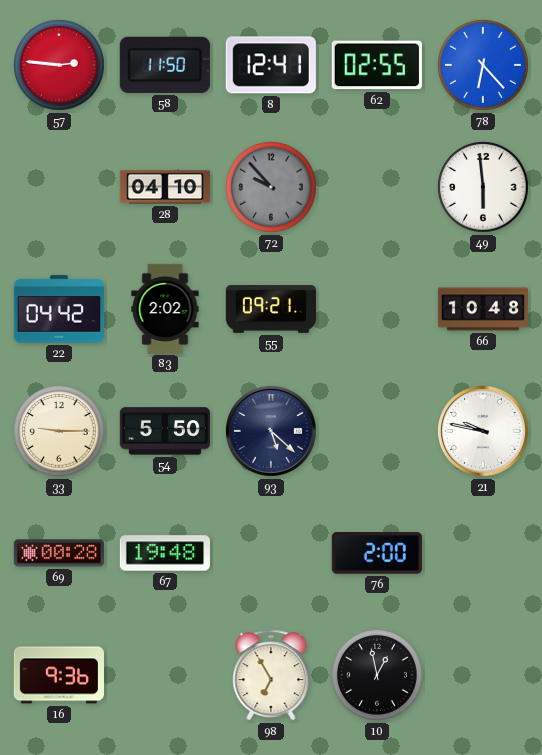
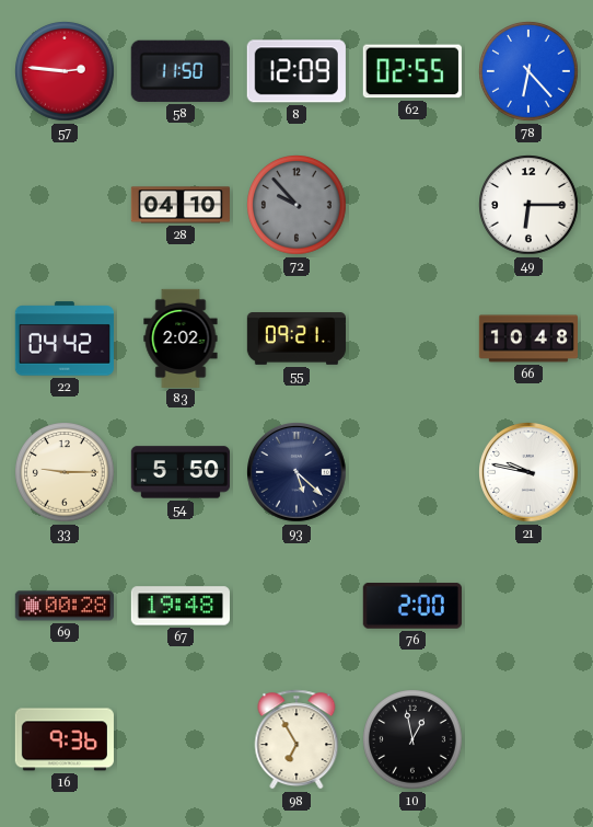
8: 12:41 -> 12:09
49: 5:59 -> 6:15
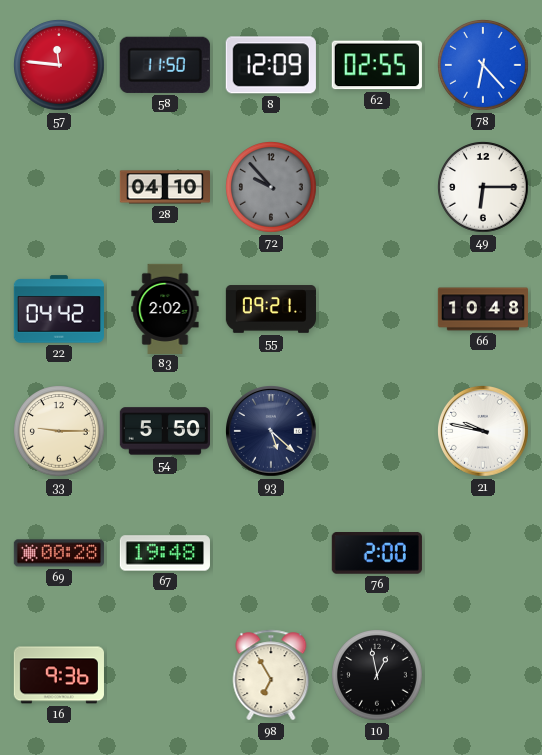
57: 2:46 -> 11:46
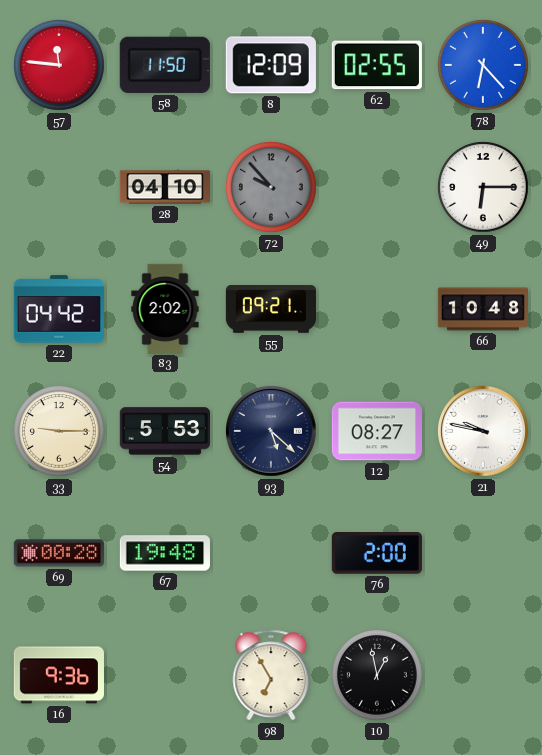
54: 5:50 -> 5:53
12: none -> 08:27
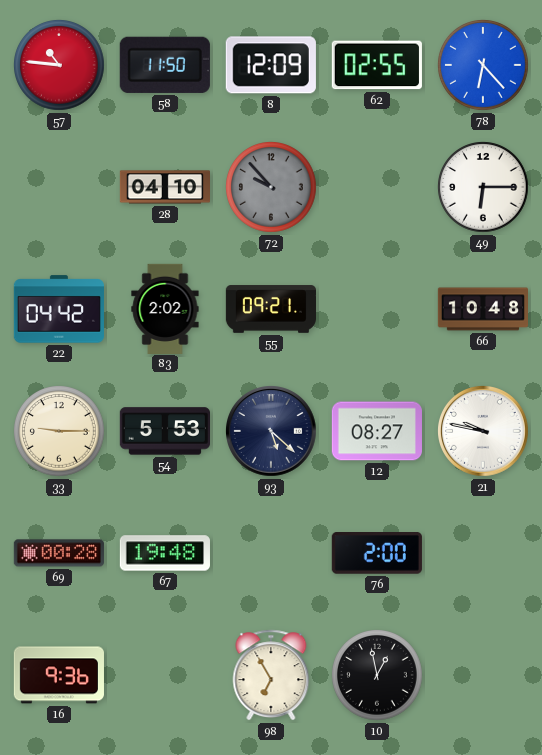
57: 11:46 -> 10:46
